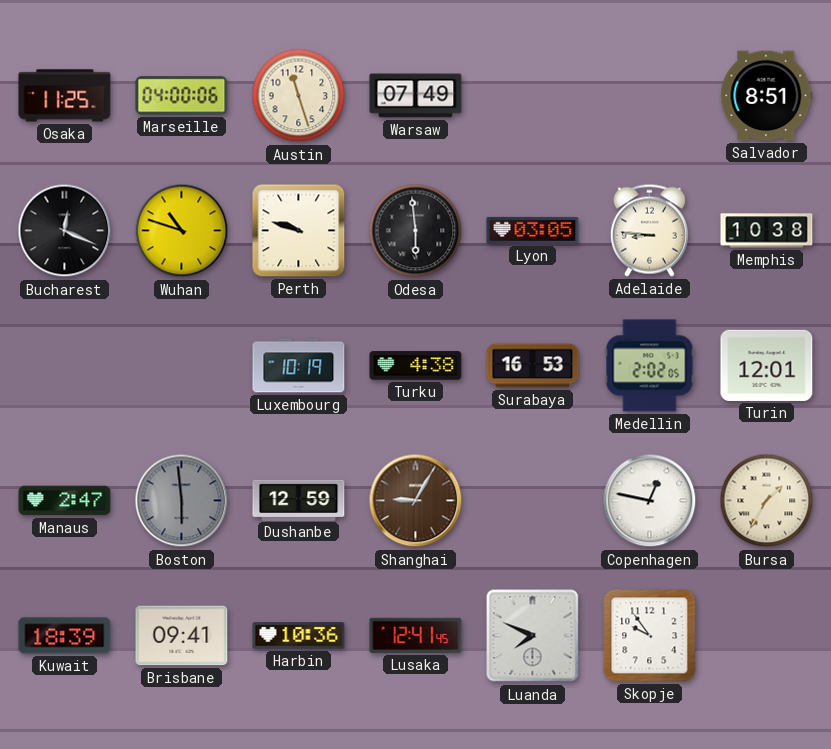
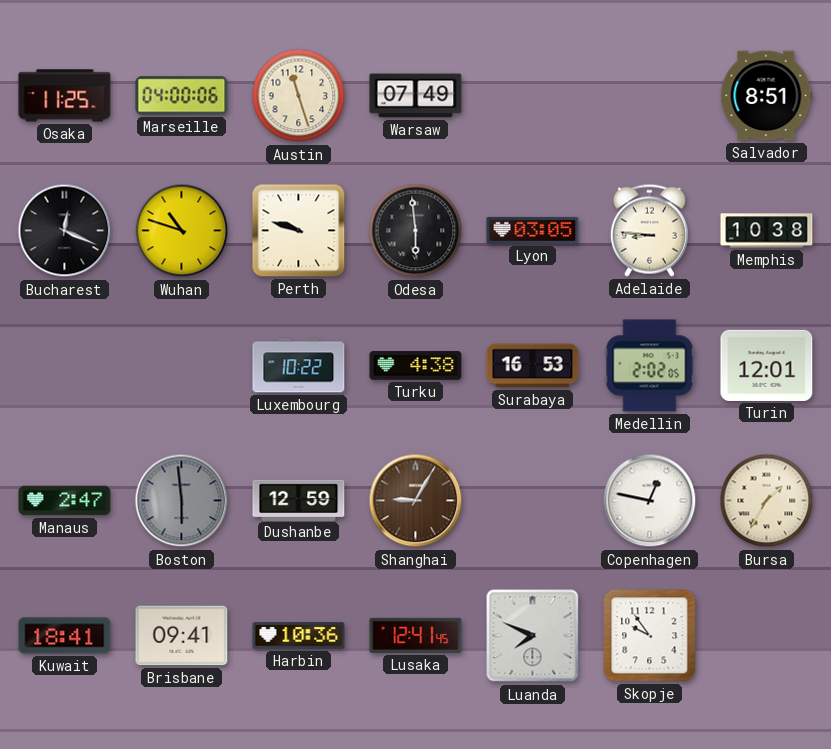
Luxembourg: 10:19 -> 10:22
Kuwait: 18:39 -> 18:41
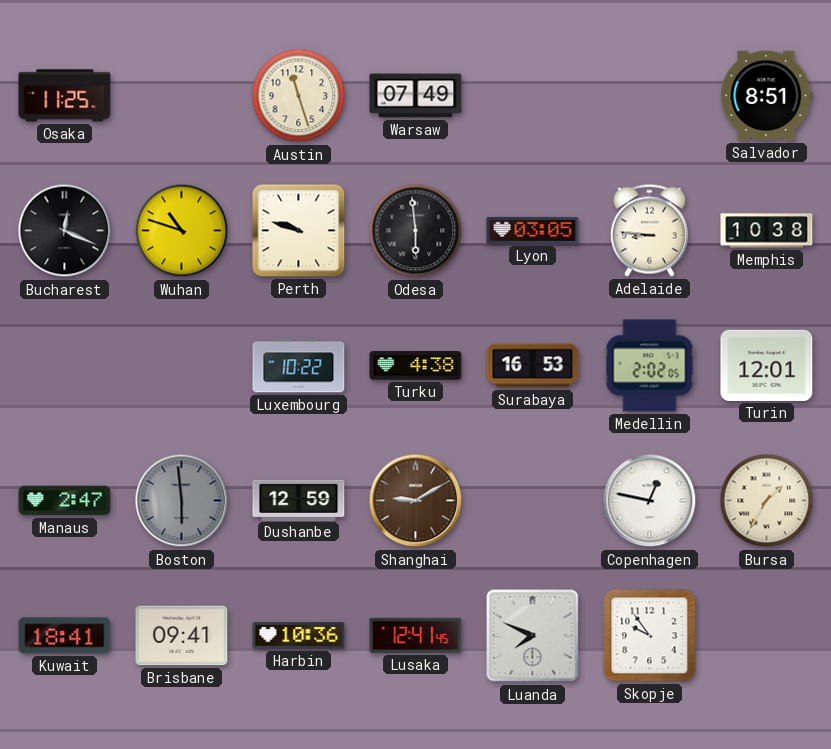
Marseille: 04:00 -> none
Shanghai: 9:05 -> 9:10
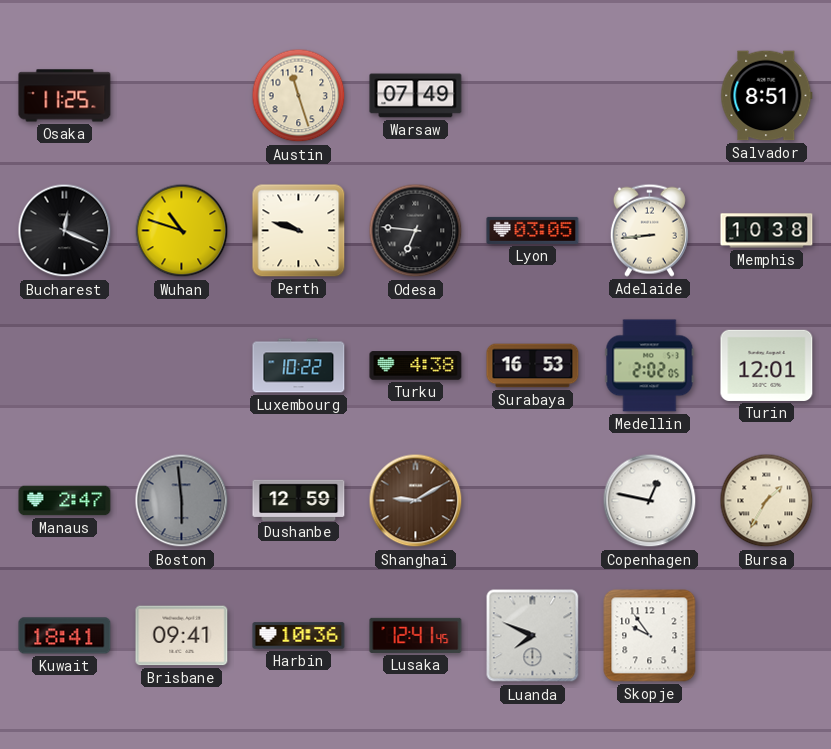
Odesa: 5:59 -> 6:46
Adelaide: 8:46 -> 8:44
